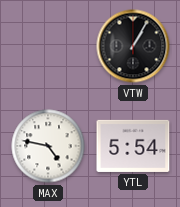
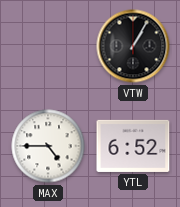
MAX: 4:47 -> 4:45
YTL: 5:54 -> 6:52
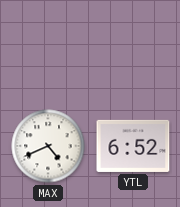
VTW: 1:05 -> none
MAX: 4:45 -> 4:41
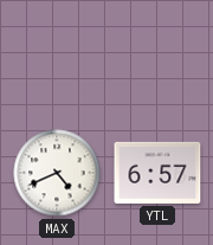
YTL: 6:52 -> 6:57
